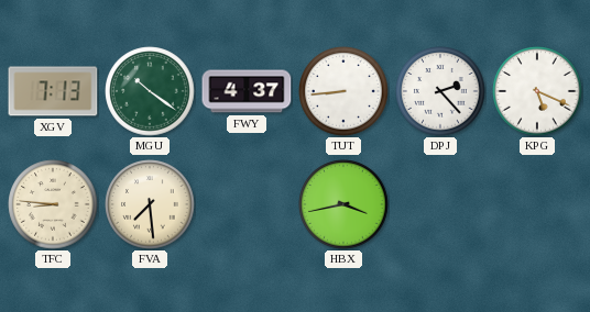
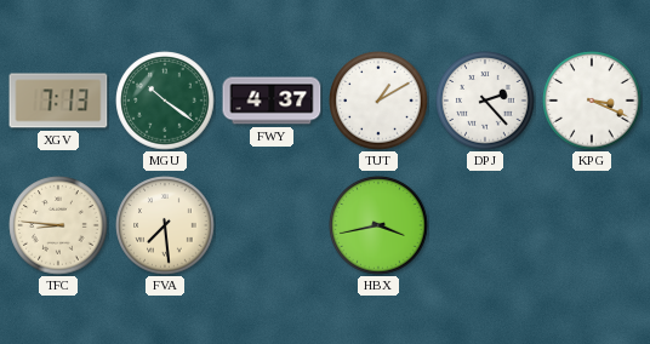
TUT: 8:44 -> 1:10
KPG: 5:19 -> 3:19
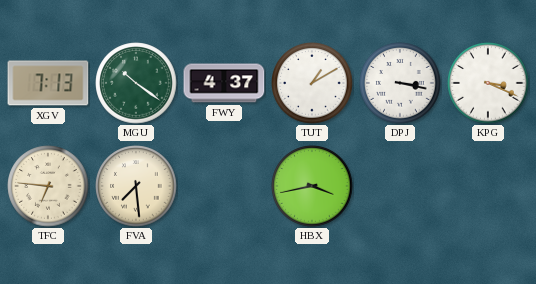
DPJ: 2:23 -> 3:17
TFC: 8:46 -> 6:46
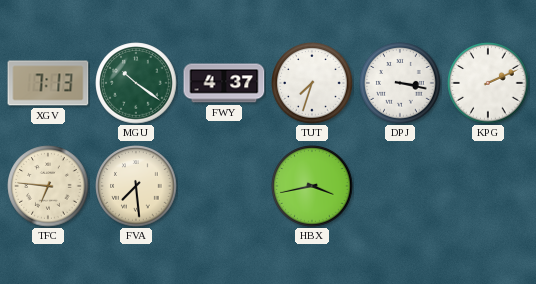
TUT: 1:10 -> 7:33
KPG: 3:19 -> 2:11
